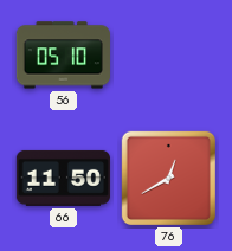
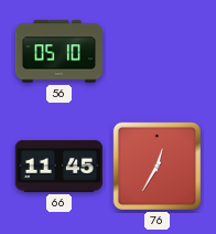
66: 11:50 -> 11:45
76: 12:40 -> 12:35
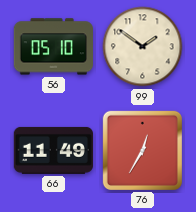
99: none -> 1:51
66: 11:45 -> 11:49
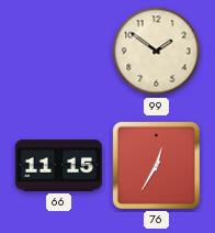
56: 05:10 -> none
66: 11:49 -> 11:15
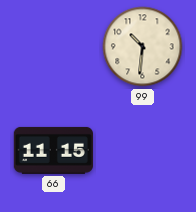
99: 1:51 -> 10:31
76: 12:35 -> none
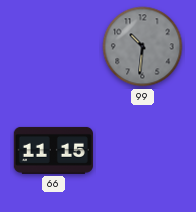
99 dial: cream -> grey
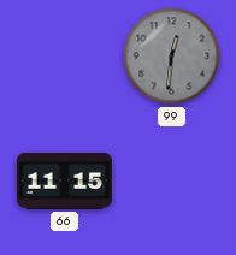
99: 10:31 -> 12:31
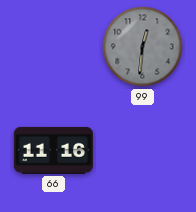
66: 11:15 -> 11:16
